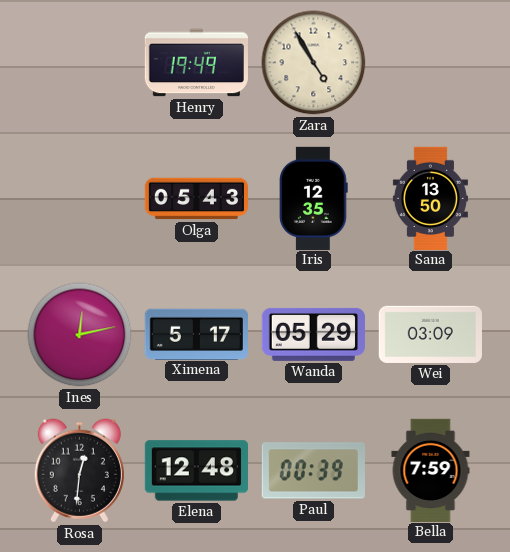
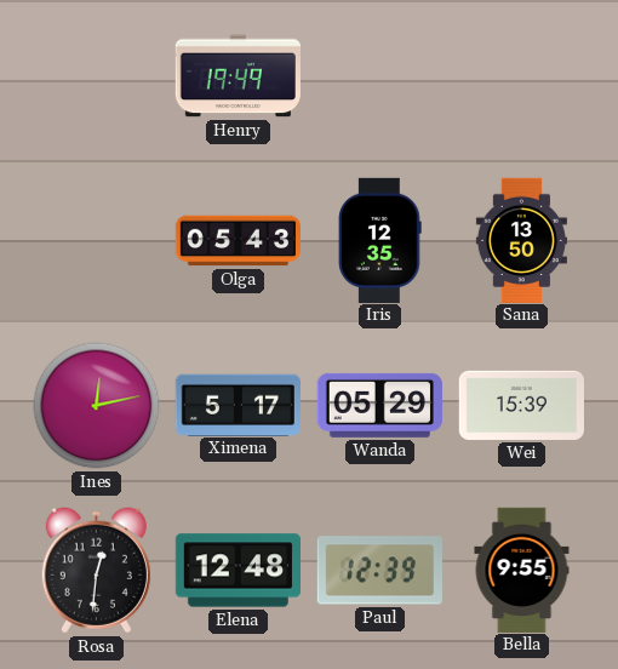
Zara: 4:55 -> none
Wei: 03:09 -> 15:39
Paul: 00:39 -> 12:39
Bella: 7:59 -> 9:55
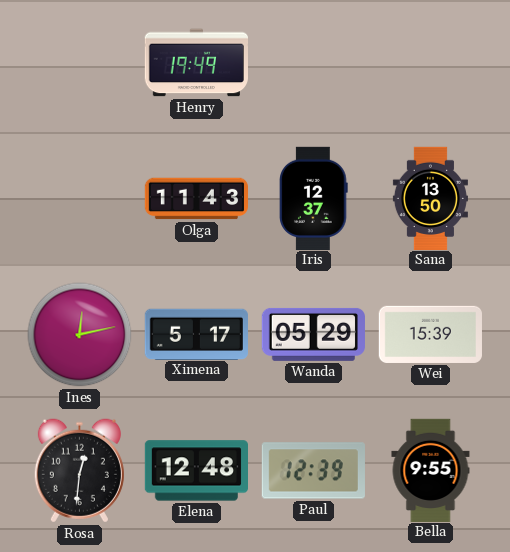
Olga: 05:43 -> 11:43
Iris: 12:35 -> 12:37
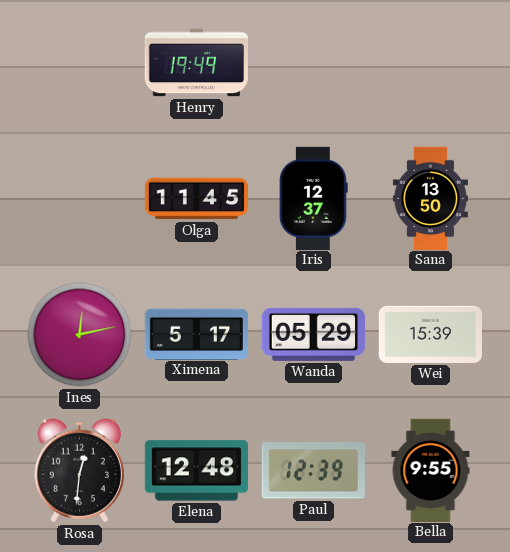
Olga: 11:43 -> 11:45
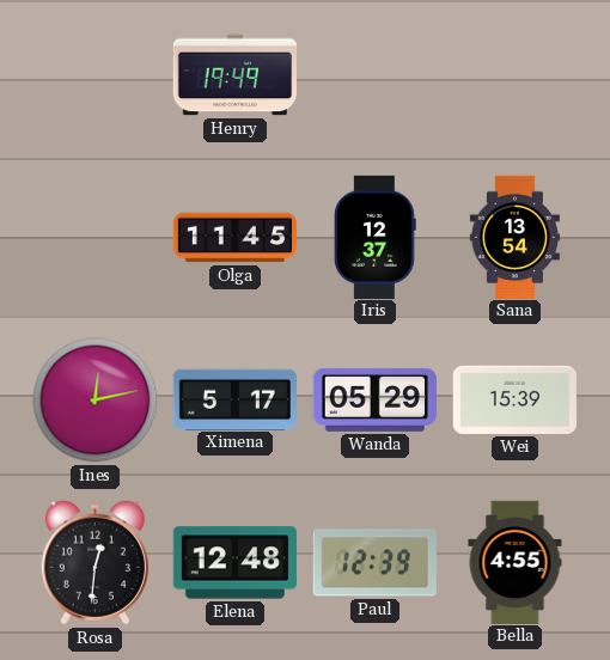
Sana: 13:50 -> 13:54
Bella: 9:55 -> 4:55
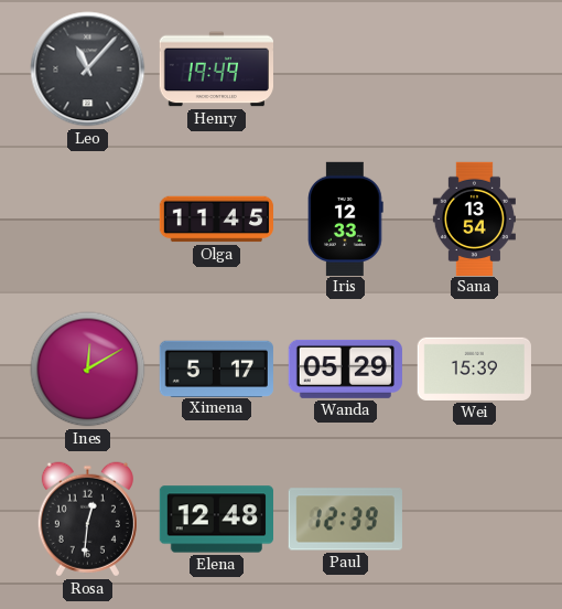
Leo: none -> 11:07
Iris: 12:37 -> 12:33
Ines: 12:13 -> 12:10
Bella: 4:55 -> none
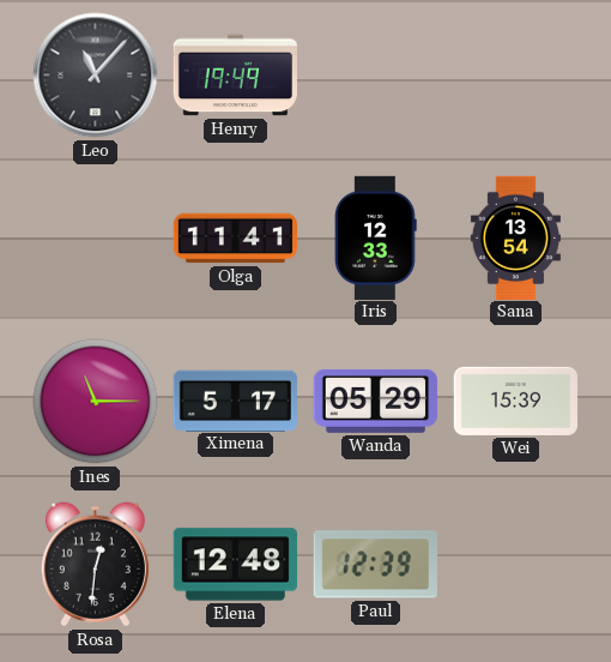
Olga: 11:45 -> 11:41
Ines: 12:10 -> 11:15
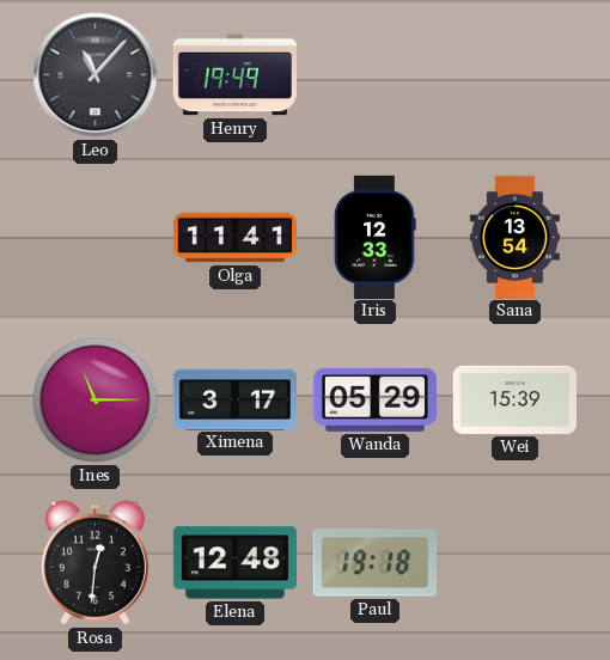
Ximena: 5:17 -> 3:17
Paul: 12:39 -> 19:18
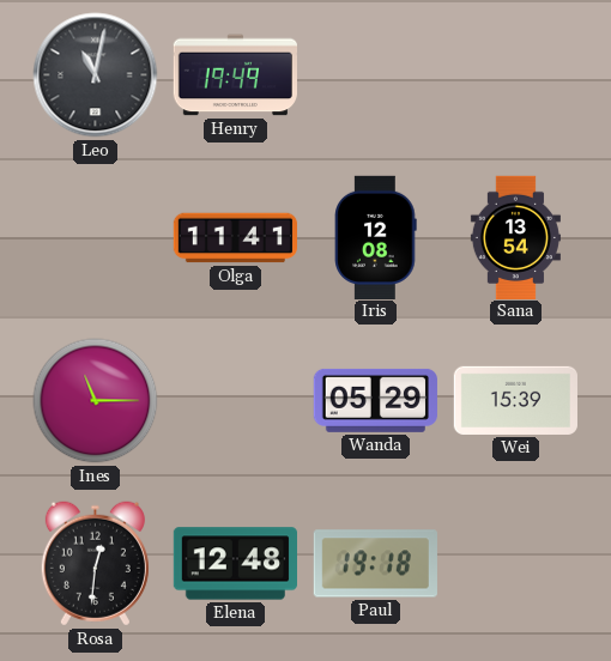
Leo: 11:07 -> 11:02
Iris: 12:33 -> 12:08
Ximena: 3:17 -> none
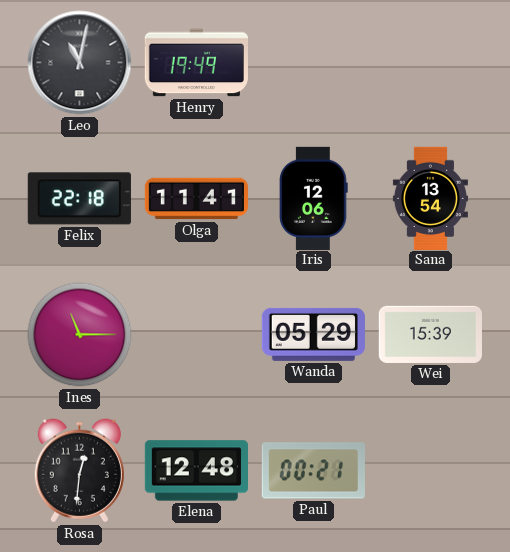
Felix: none -> 22:18
Iris: 12:08 -> 12:06
Paul: 19:18 -> 00:21
